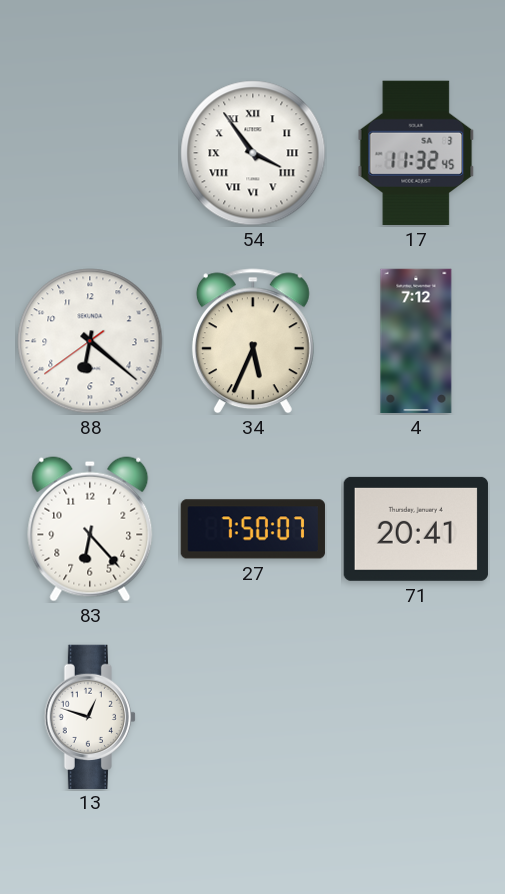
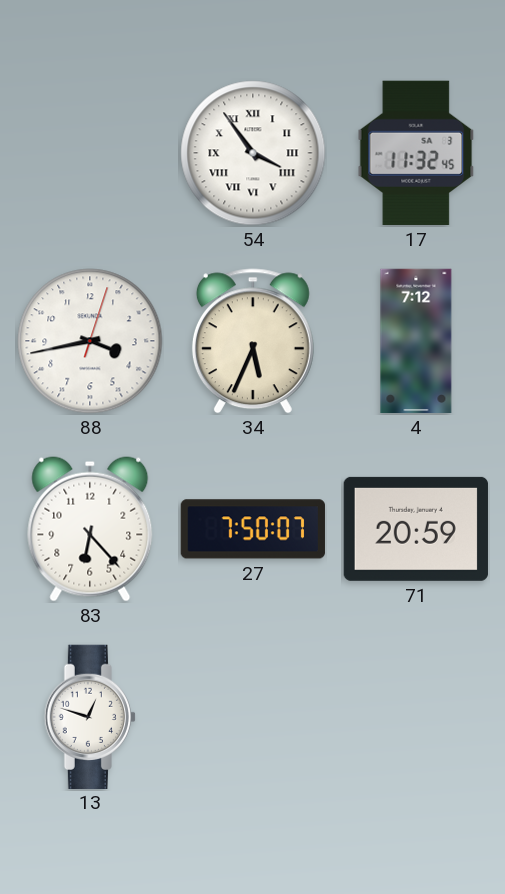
88: 6:21 -> 3:43
71: 20:41 -> 20:59
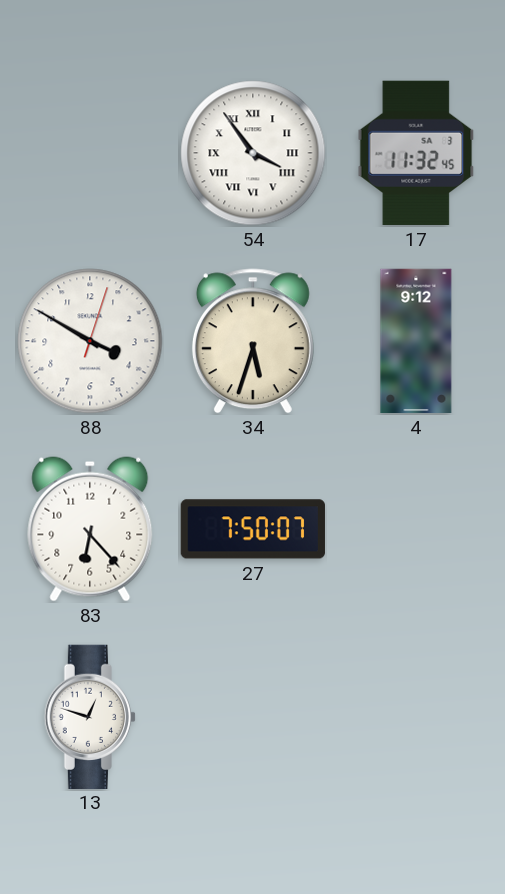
88: 3:43 -> 3:50
34: 5:34 -> 5:33
4: 7:12 -> 9:12
71: 20:59 -> none
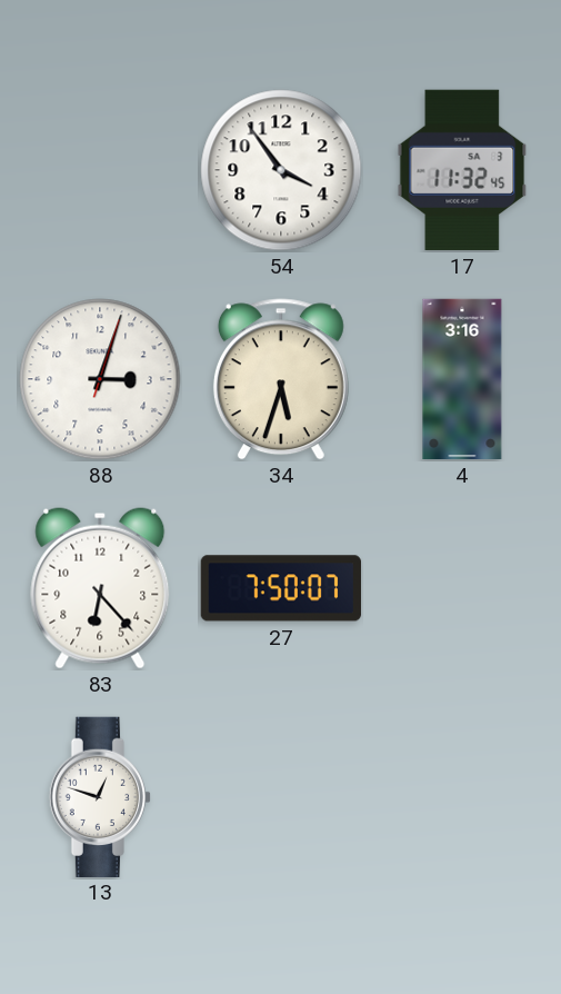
54 numerals: Roman -> Arabic
88: 3:50 -> 3:03
4: 9:12 -> 3:16
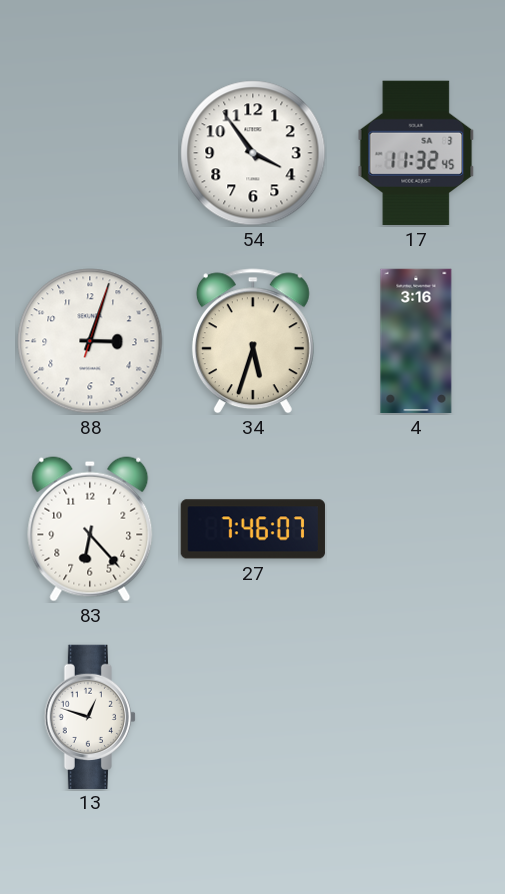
27: 7:50 -> 7:46
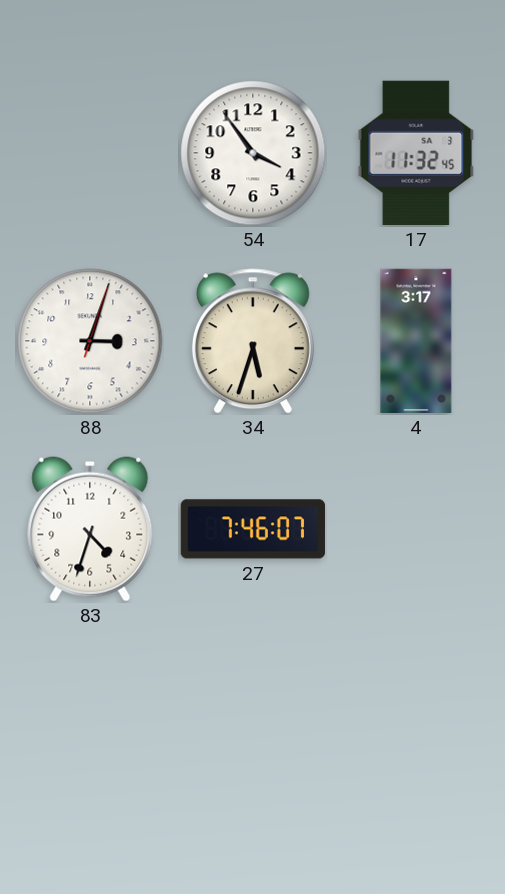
4: 3:16 -> 3:17
83: 6:23 -> 4:33
13: 12:48 -> none
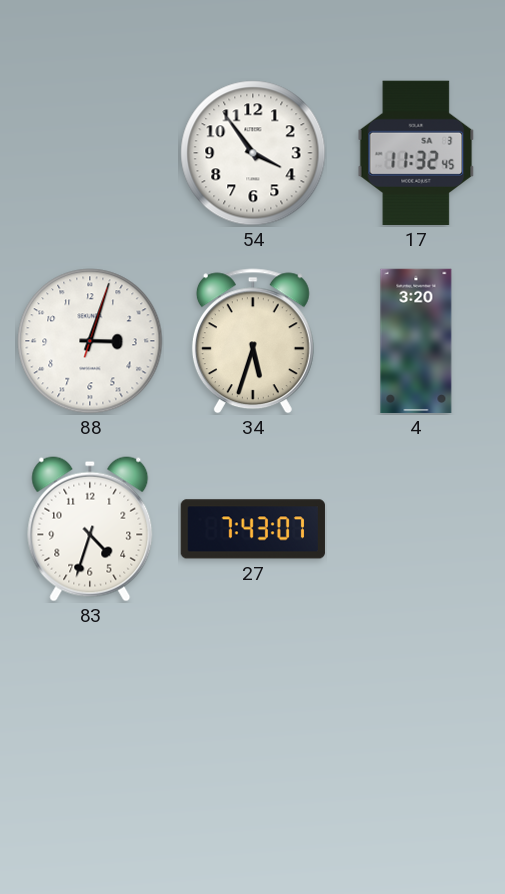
4: 3:17 -> 3:20
27: 7:46 -> 7:43
